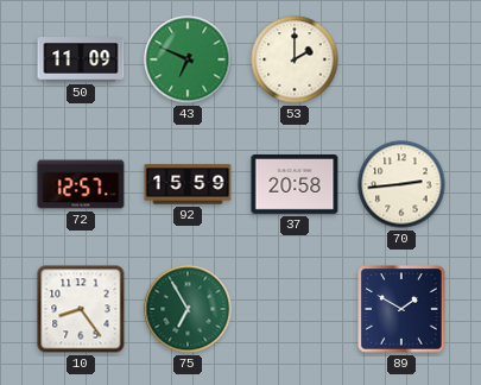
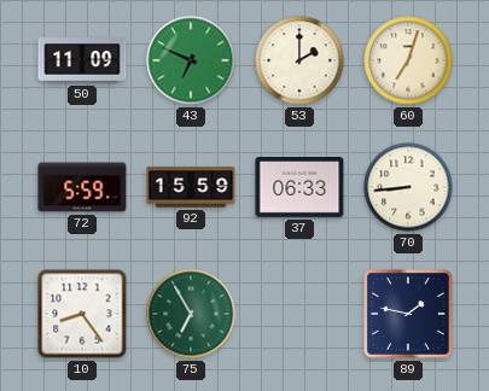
60: none -> 7:03
72: 12:57 -> 5:59
37: 20:58 -> 06:33
70: 2:44 -> 8:44
89: 1:50 -> 1:47
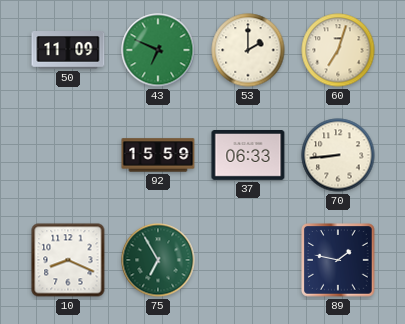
72: 5:59 -> none
10: 8:24 -> 8:19
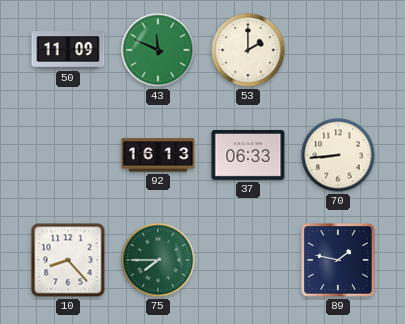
43: 6:49 -> 11:49
60: 7:03 -> none
92: 15:59 -> 16:13
10: 8:19 -> 8:23
75: 6:55 -> 7:45
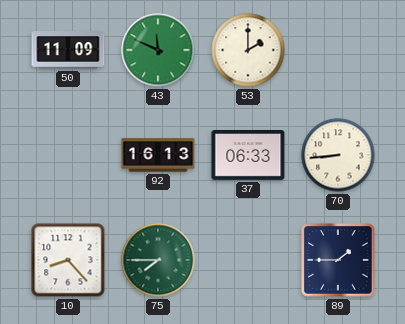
89: 1:47 -> 1:45
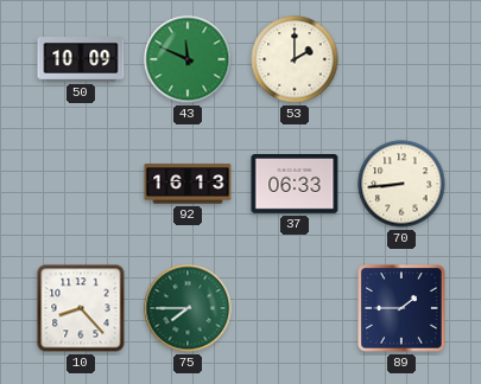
50: 11:09 -> 10:09
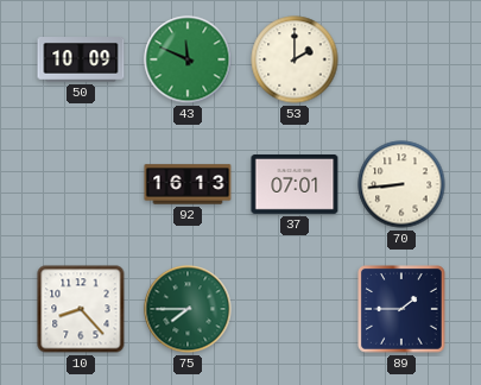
37: 06:33 -> 07:01
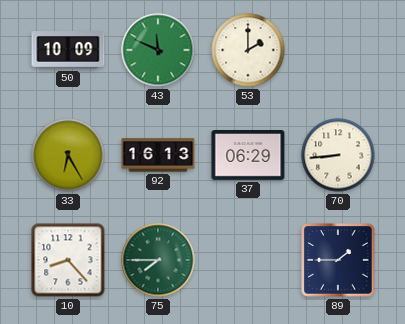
33: none -> 6:25
37: 07:01 -> 06:29
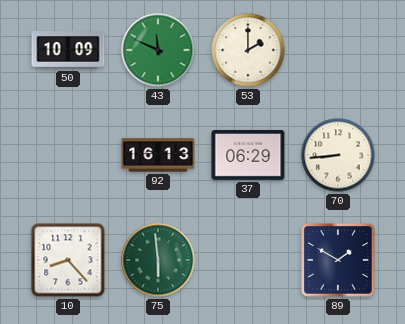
33: 6:25 -> none
75: 7:45 -> 5:59
89: 1:45 -> 1:50
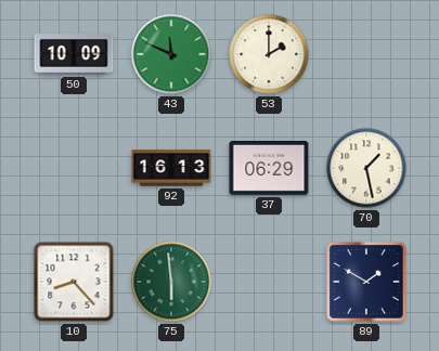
70: 8:44 -> 1:28
